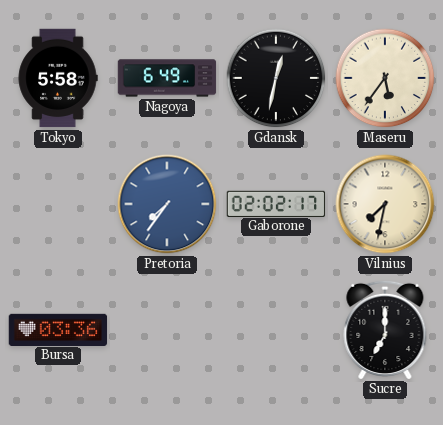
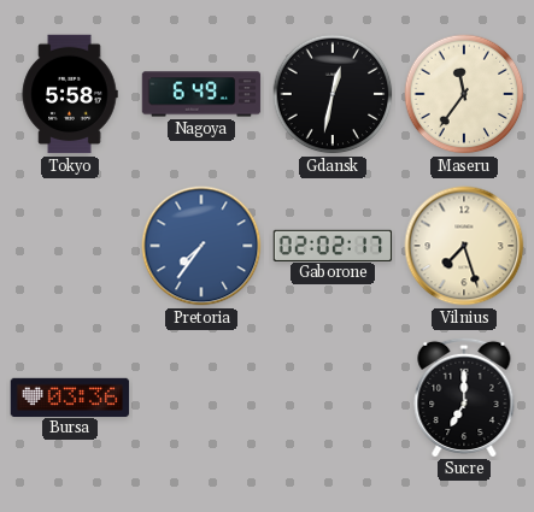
Maseru: 5:36 -> 11:36
Vilnius: 7:32 -> 7:27
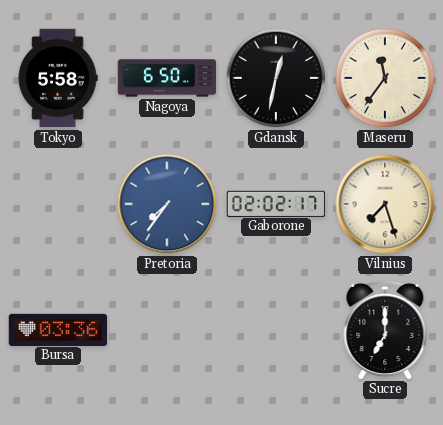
Nagoya: 6:49 -> 6:50
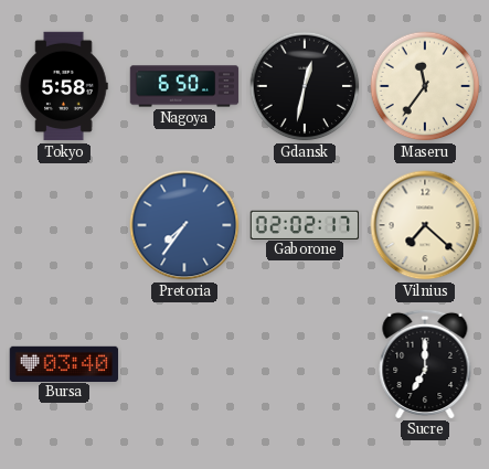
Vilnius: 7:27 -> 7:22
Bursa: 03:36 -> 03:40
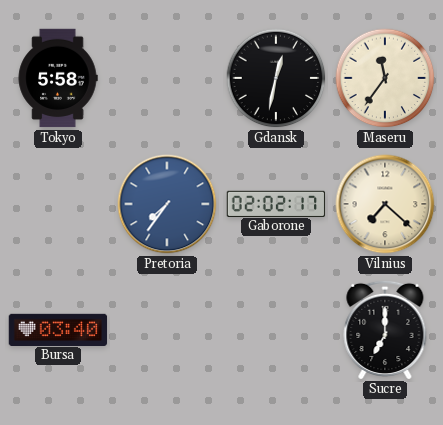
Nagoya: 6:50 -> none
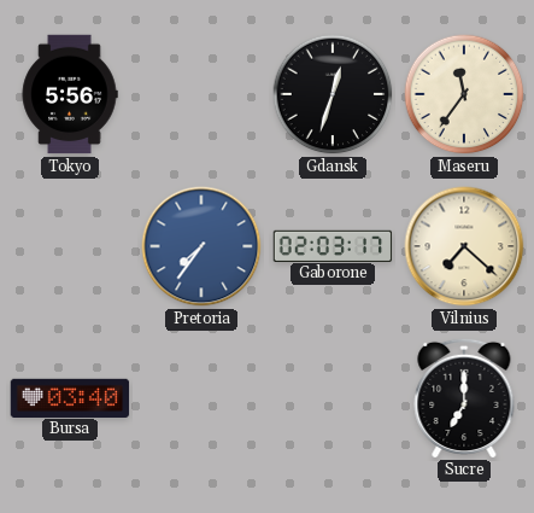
Tokyo: 5:58 -> 5:56
Gdansk: 12:32 -> 12:33
Gaborone: 02:02 -> 02:03
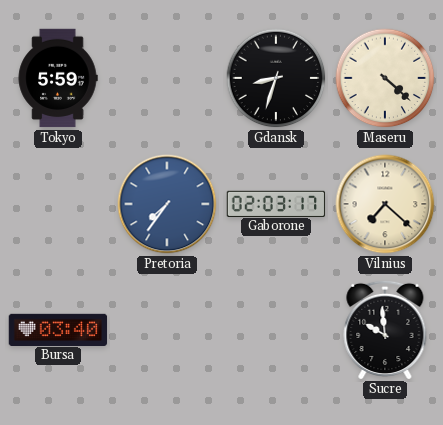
Tokyo: 5:56 -> 5:59
Gdansk: 12:33 -> 8:33
Maseru: 11:36 -> 4:22
Sucre: 7:00 -> 9:59
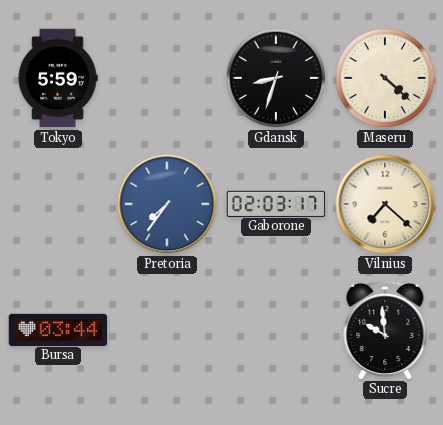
Bursa: 03:40 -> 03:44
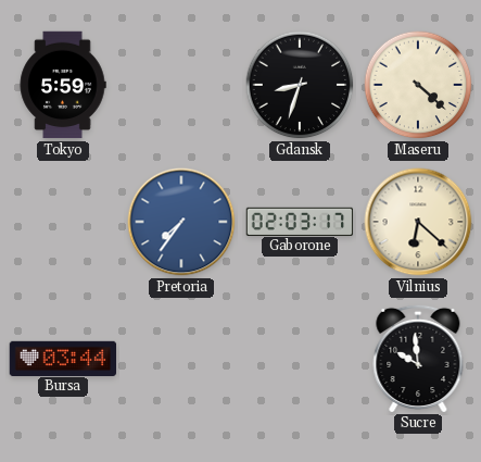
Vilnius: 7:22 -> 6:22
